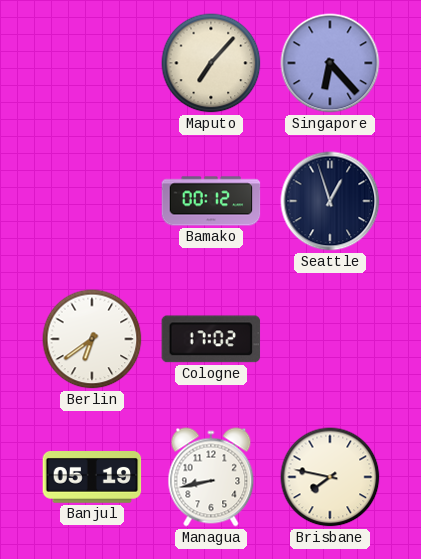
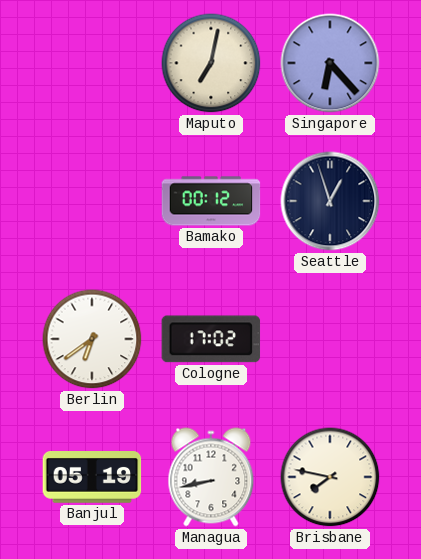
Maputo: 7:07 -> 7:02
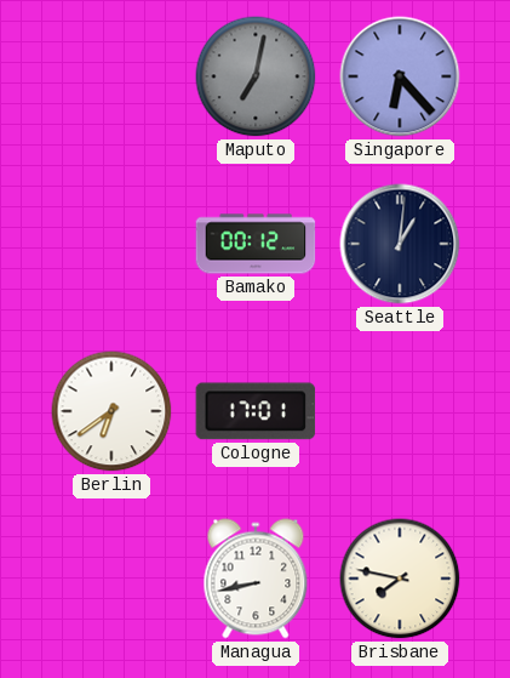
Maputo dial: cream -> grey
Seattle: 12:57 -> 1:01
Cologne: 17:02 -> 17:01
Banjul: 05:19 -> none
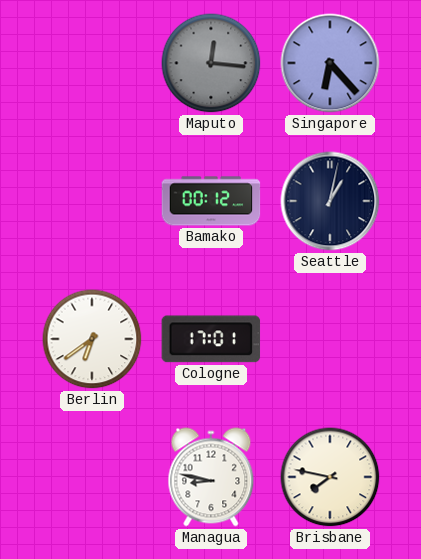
Maputo: 7:02 -> 12:16
Seattle: 1:01 -> 1:02
Managua: 8:43 -> 8:47
